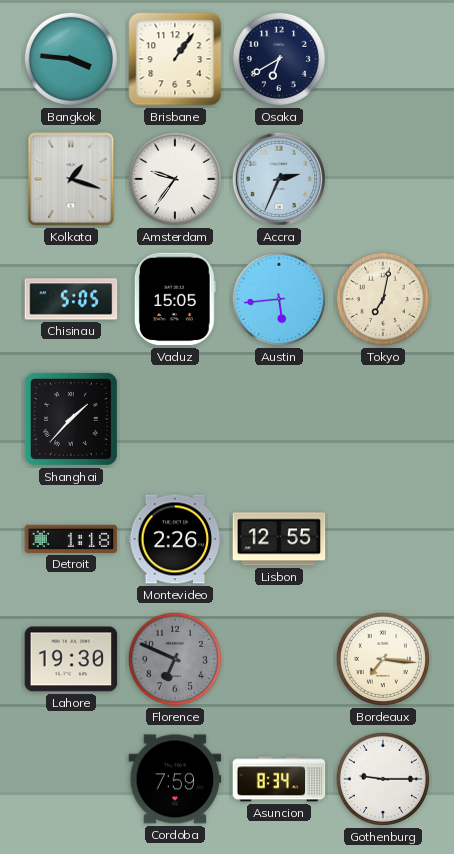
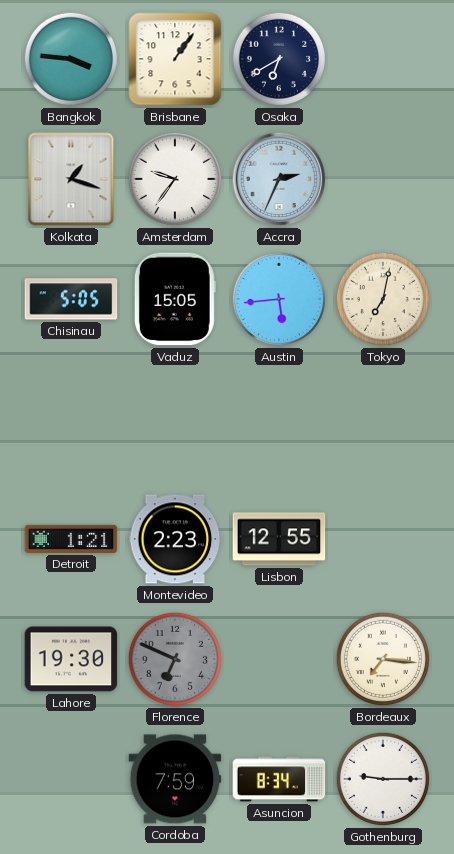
Shanghai: 1:37 -> none
Detroit: 1:18 -> 1:21
Montevideo: 2:26 -> 2:23
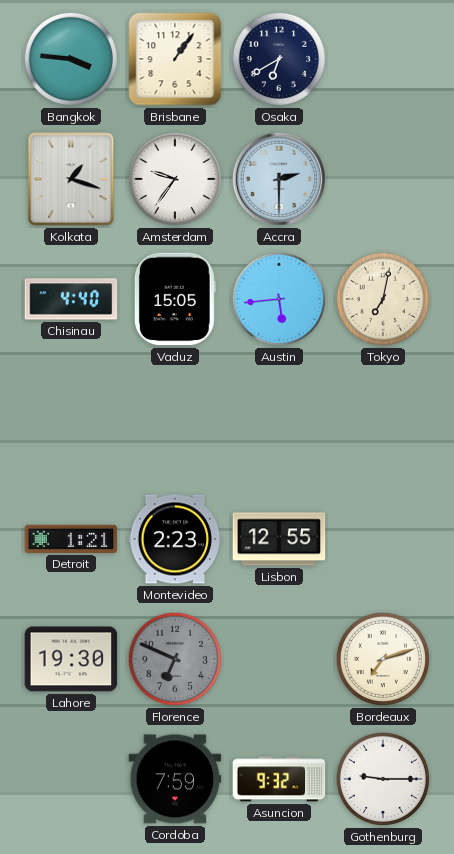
Accra: 2:34 -> 2:30
Chisinau: 5:05 -> 4:40
Bordeaux: 7:16 -> 7:12
Asuncion: 8:34 -> 9:32
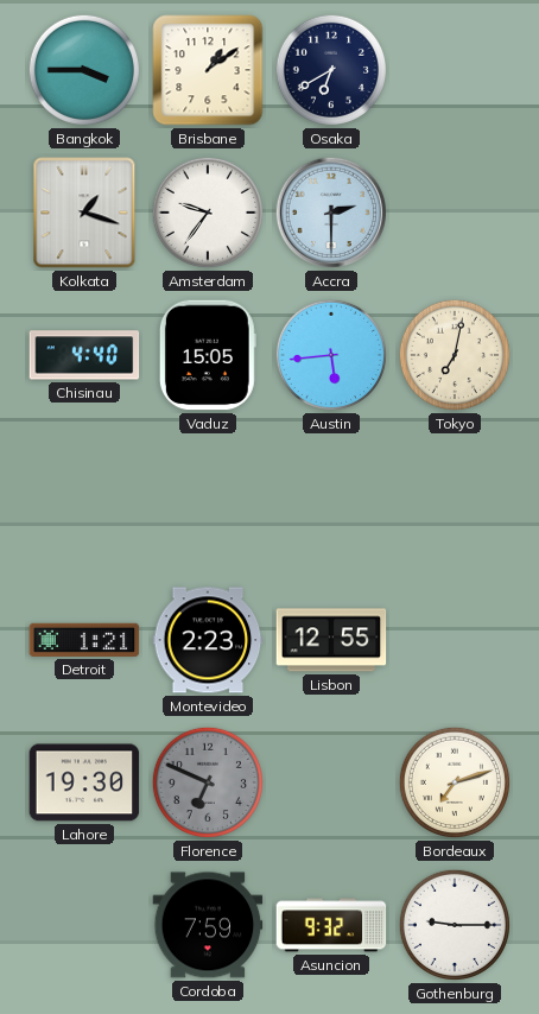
Bangkok: 3:46 -> 3:45
Brisbane: 1:06 -> 1:09
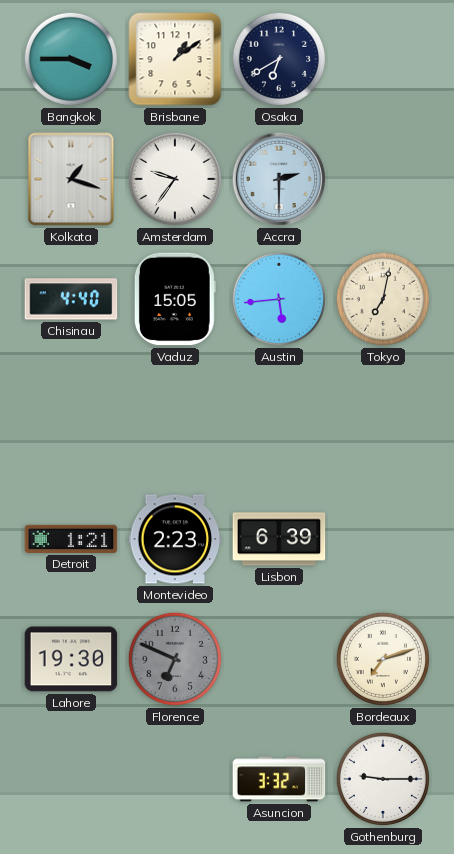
Lisbon: 12:55 -> 6:39
Cordoba: 7:59 -> none
Asuncion: 9:32 -> 3:32
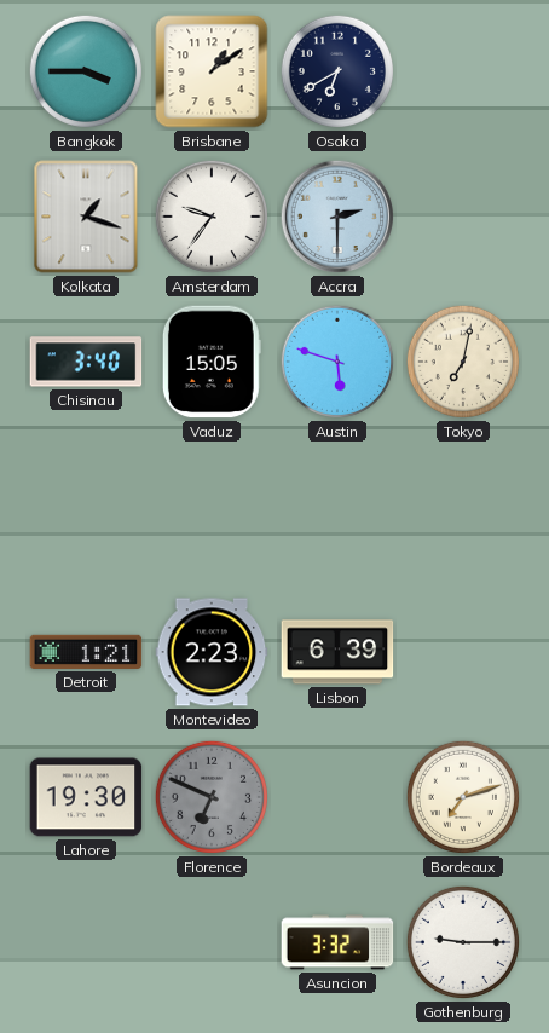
Chisinau: 4:40 -> 3:40
Austin: 5:44 -> 5:48
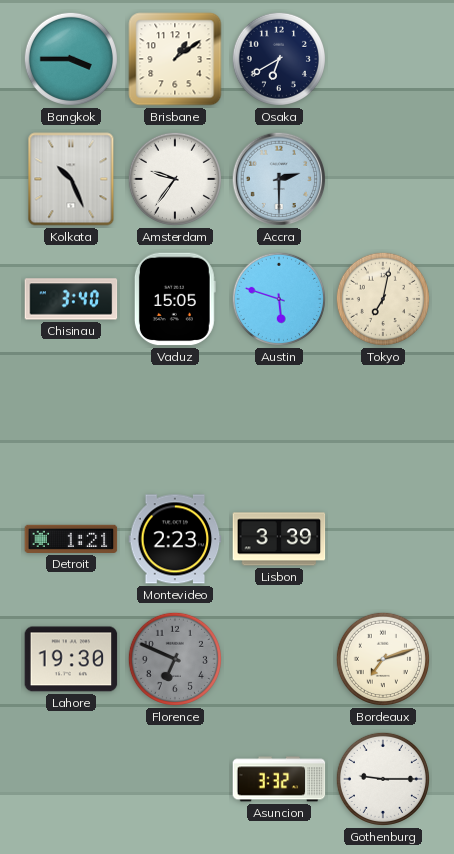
Kolkata: 1:18 -> 10:26
Lisbon: 6:39 -> 3:39
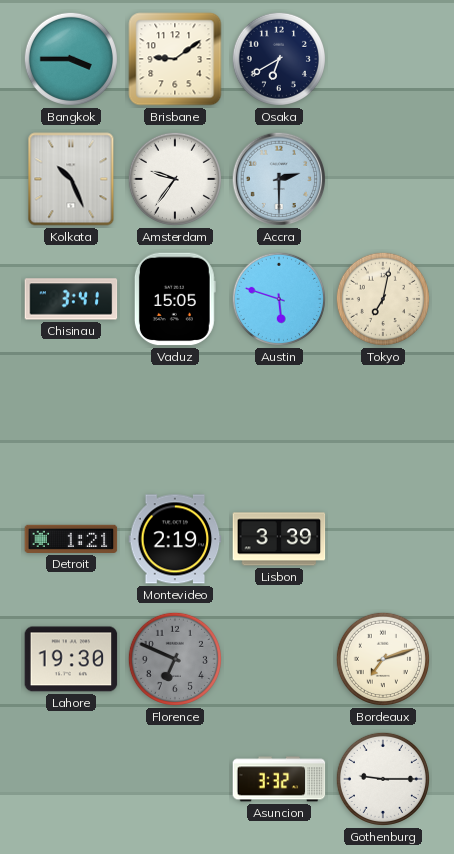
Brisbane: 1:09 -> 9:09
Chisinau: 3:40 -> 3:41
Montevideo: 2:23 -> 2:19
